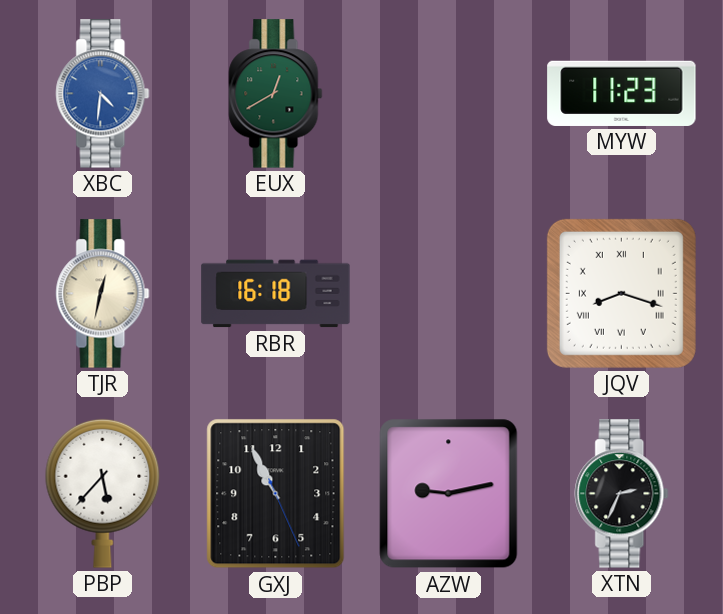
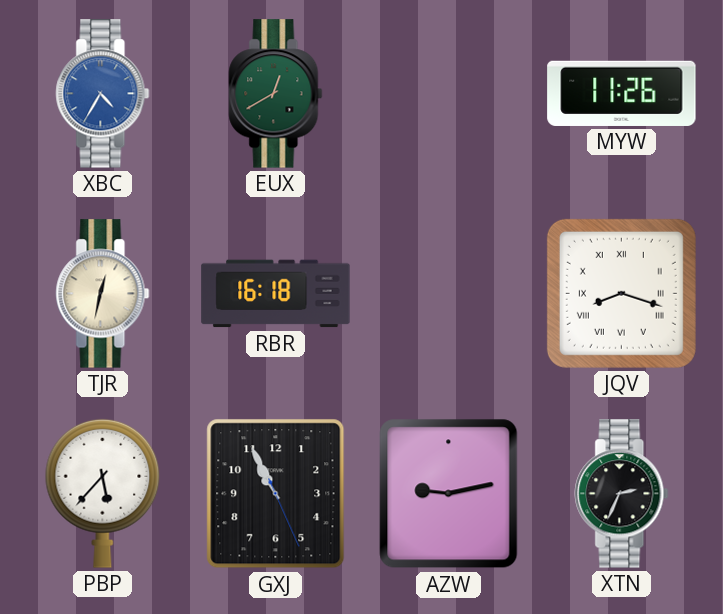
XBC: 4:31 -> 4:35
MYW: 11:23 -> 11:26
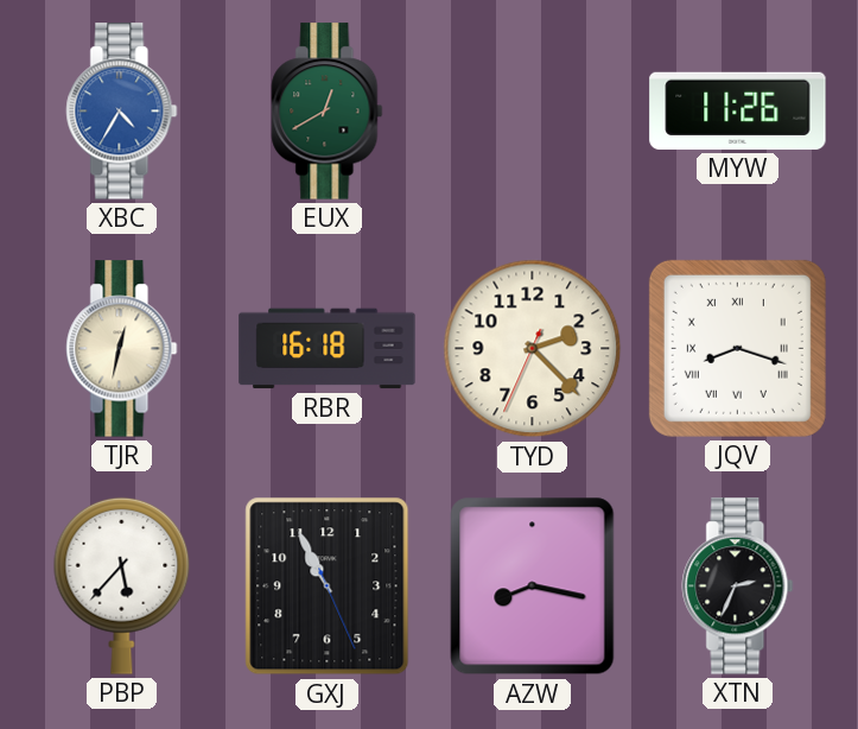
TYD: none -> 2:22
AZW: 9:13 -> 8:17
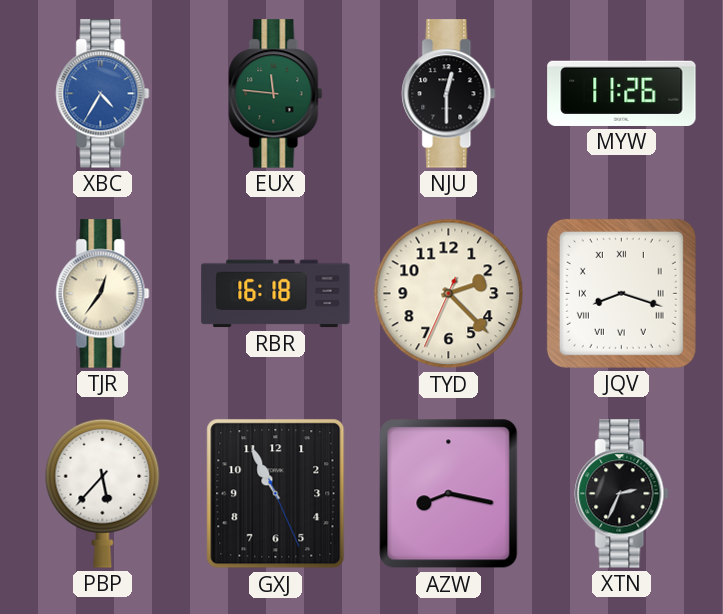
EUX: 12:40 -> 11:46
NJU: none -> 12:30
TJR: 12:32 -> 12:36
